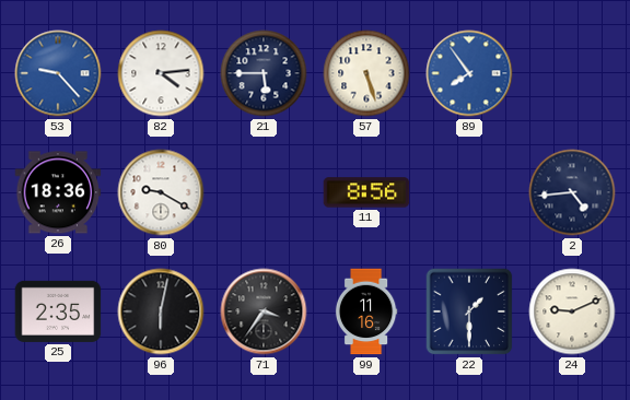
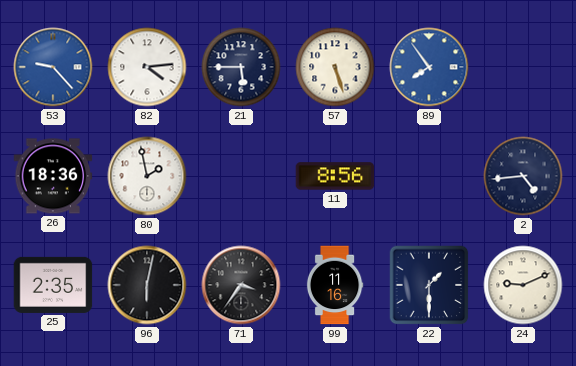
80: 9:20 -> 1:58
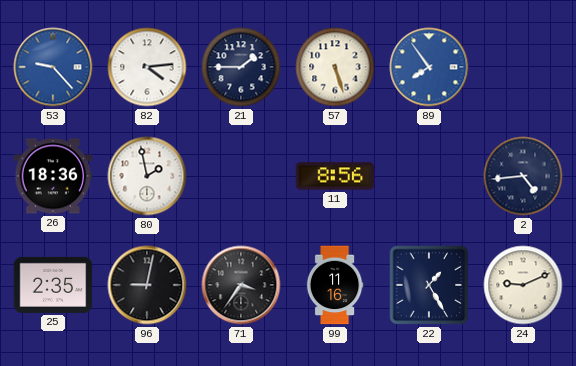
21: 5:45 -> 1:45
96: 6:02 -> 9:02
22: 1:30 -> 1:25
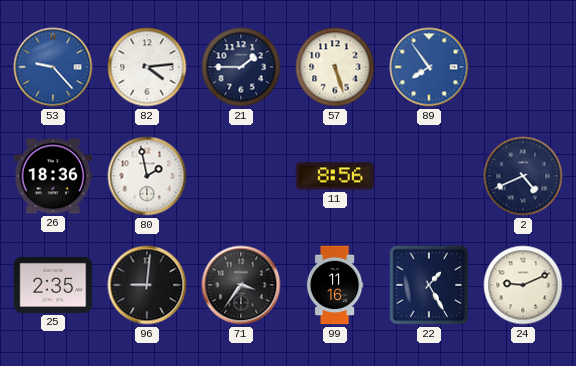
2: 4:44 -> 4:41
96: 9:02 -> 9:01
